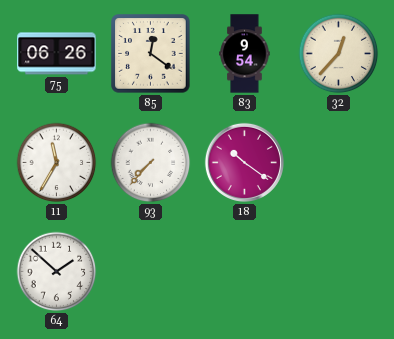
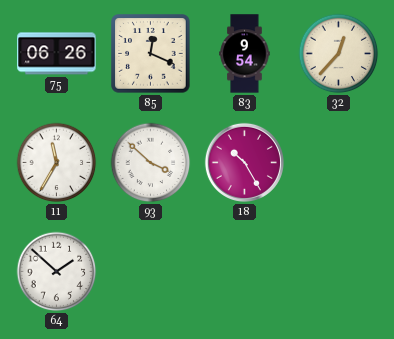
85: 12:21 -> 12:19
93: 7:37 -> 3:52
18: 10:21 -> 10:25
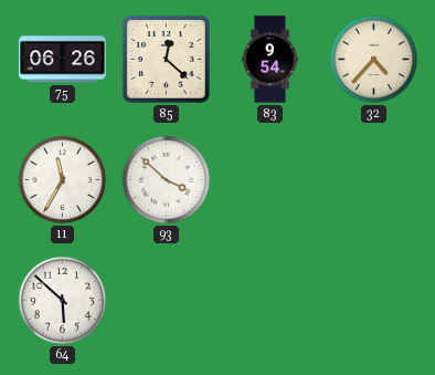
85: 12:19 -> 12:22
32: 12:37 -> 4:37
18: 10:25 -> none
64: 1:52 -> 5:52
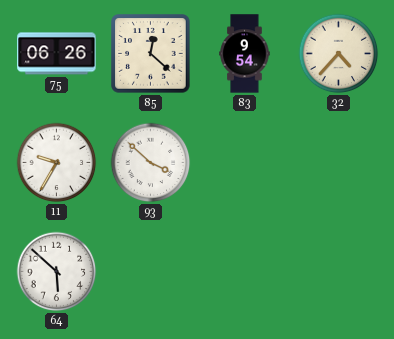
11: 11:35 -> 9:35
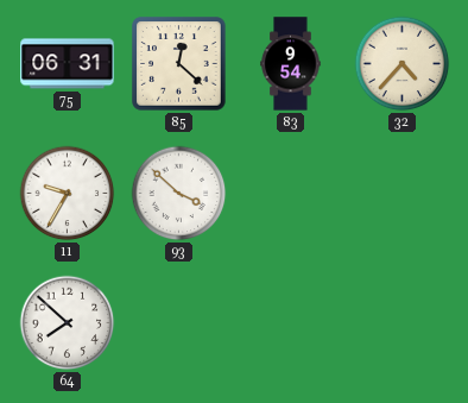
75: 06:26 -> 06:31
64: 5:52 -> 7:52
